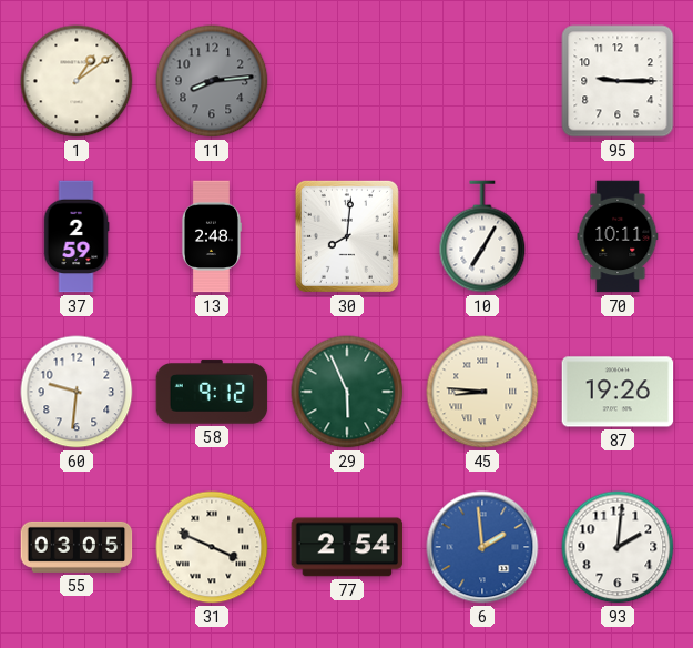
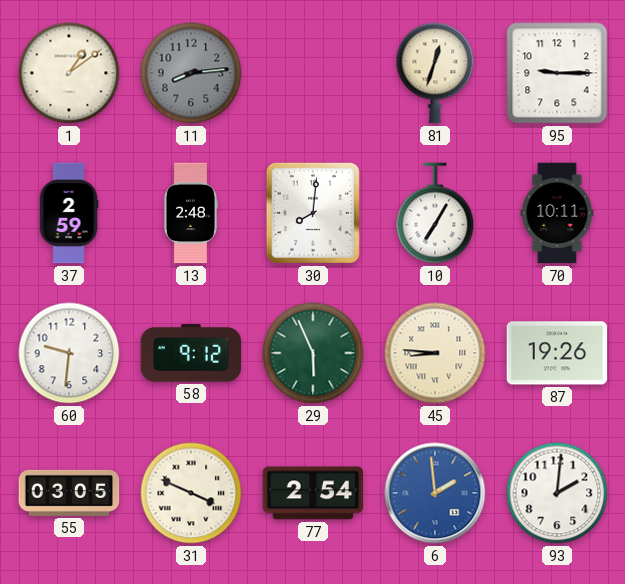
81: none -> 12:33
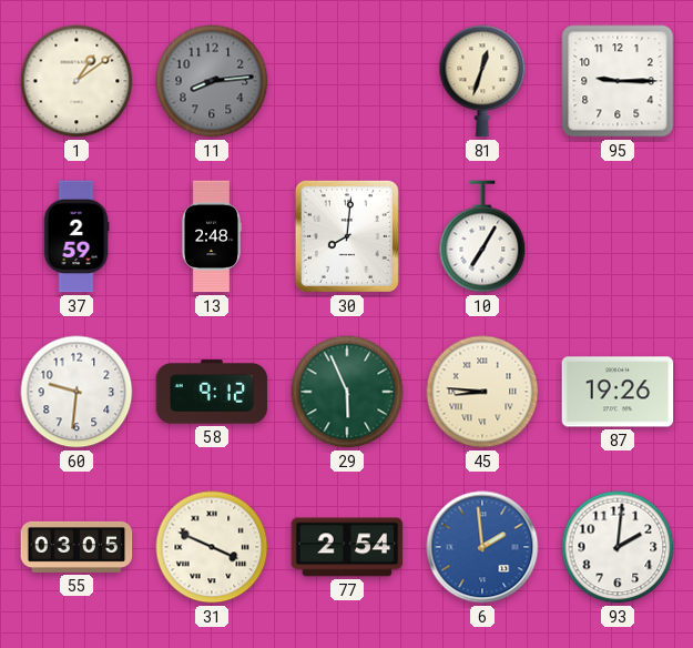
70: 10:11 -> none
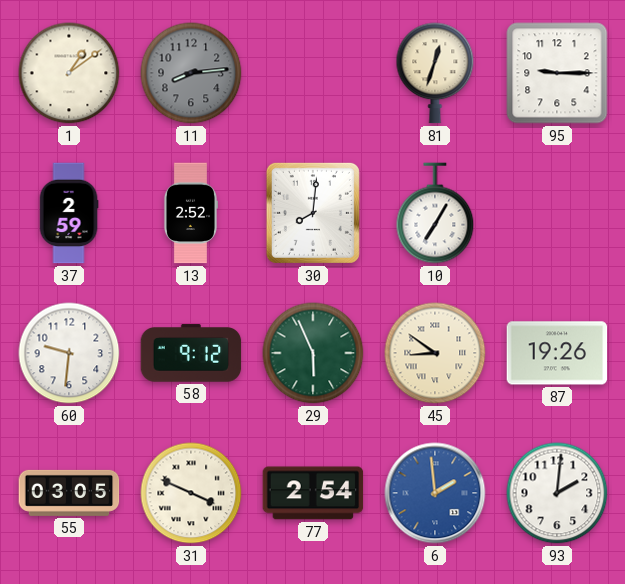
13: 2:48 -> 2:52
45: 8:46 -> 8:51
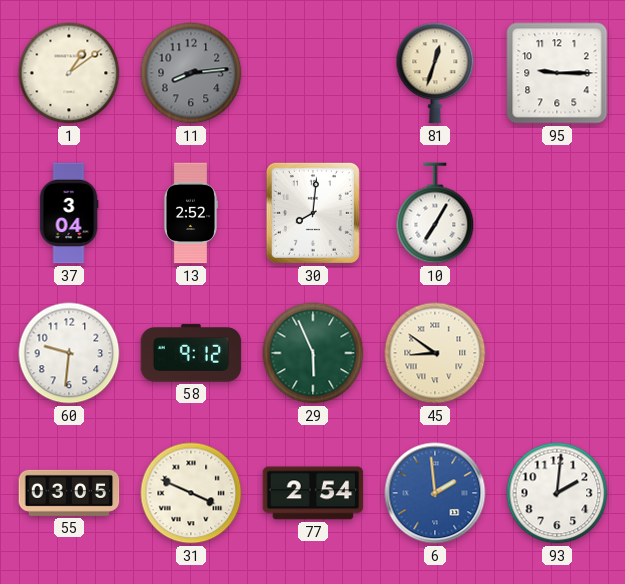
37: 2:59 -> 3:04
87: 19:26 -> none
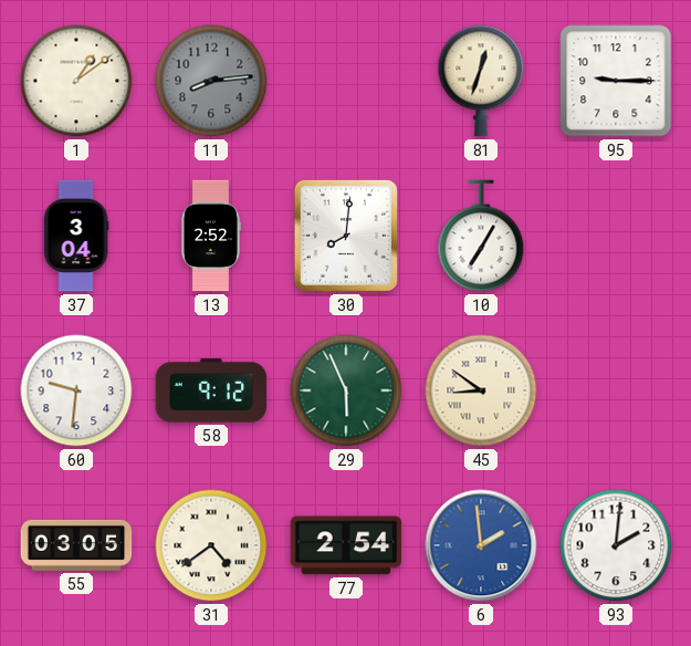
31: 3:49 -> 4:39
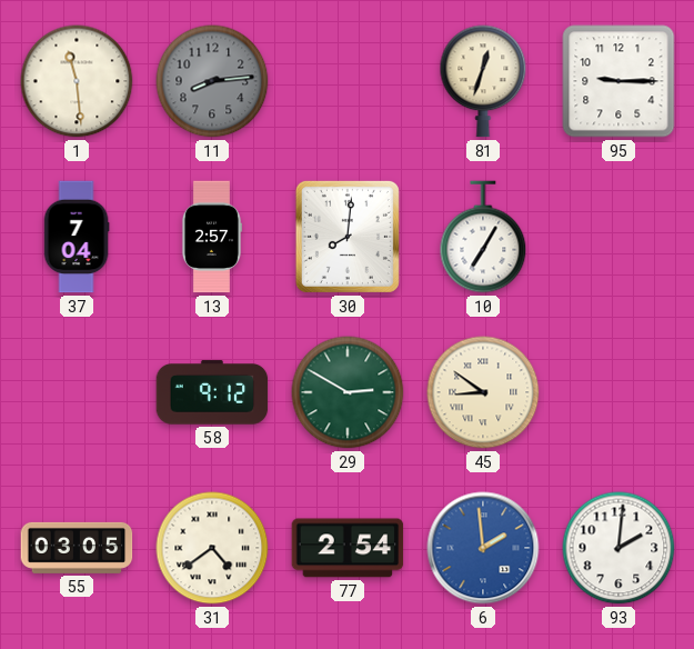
1: 1:09 -> 11:29
37: 3:04 -> 7:04
13: 2:52 -> 2:57
60: 9:31 -> none
29: 5:56 -> 2:50
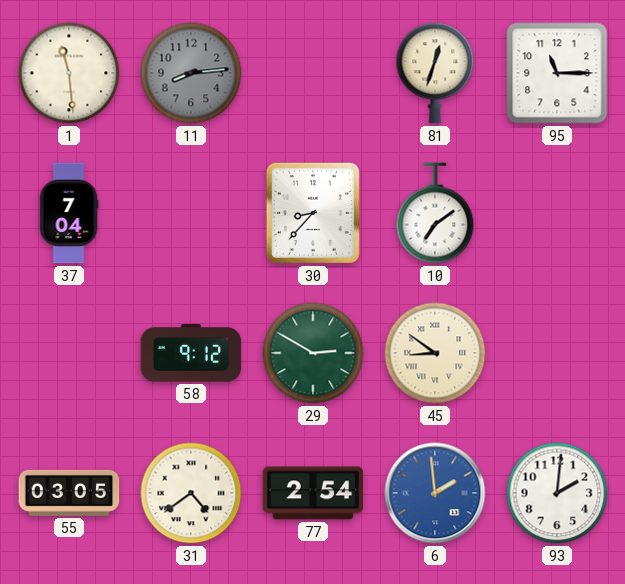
95: 9:15 -> 11:15
13: 2:57 -> none
30: 8:01 -> 8:37
10: 7:05 -> 7:09
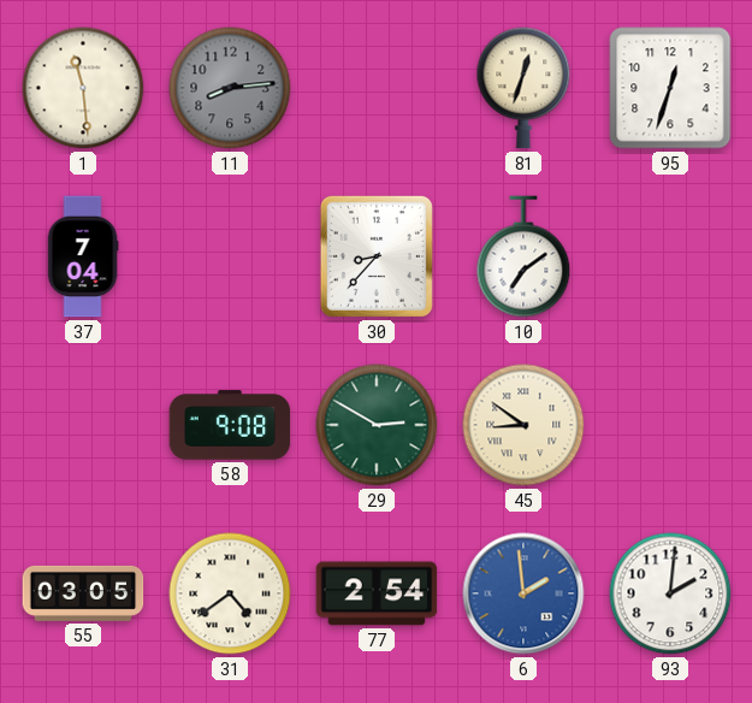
95: 11:15 -> 12:33
58: 9:12 -> 9:08
